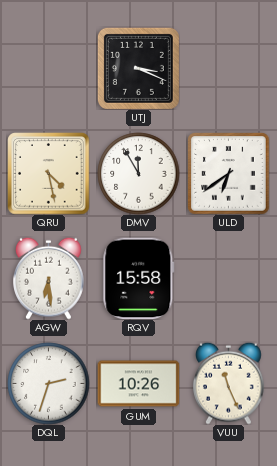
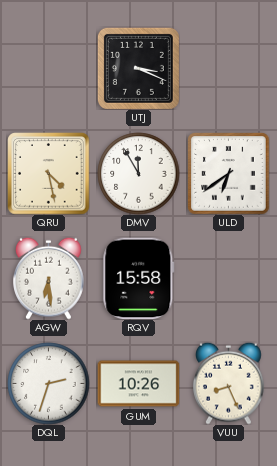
VUU: 11:26 -> 8:26
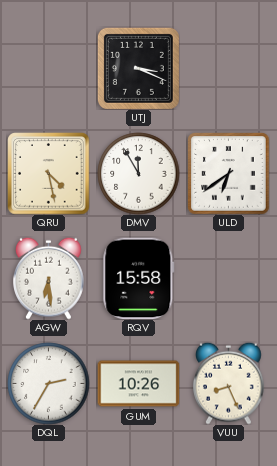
DQL: 2:33 -> 2:35
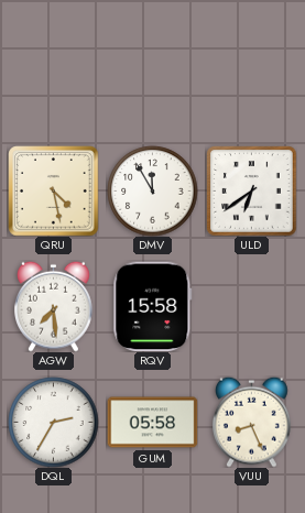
UTJ: 3:19 -> none
AGW: 6:29 -> 7:29
GUM: 10:26 -> 05:58
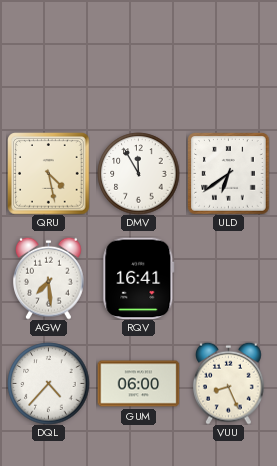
RQV: 15:58 -> 16:41
DQL: 2:35 -> 4:37
GUM: 05:58 -> 06:00
